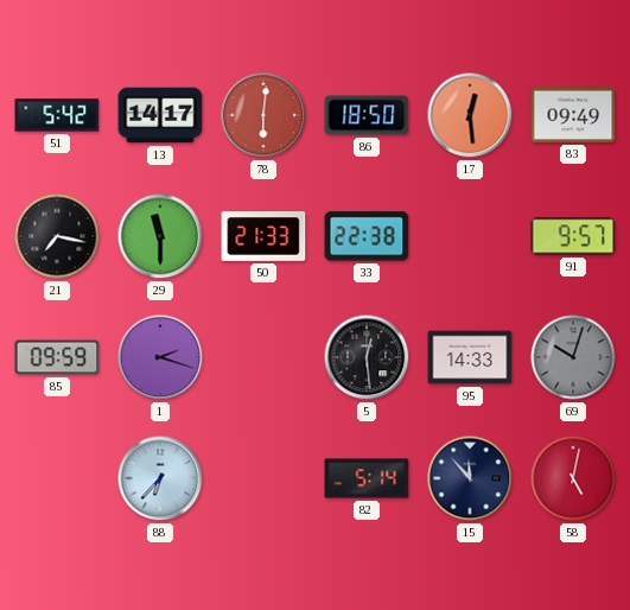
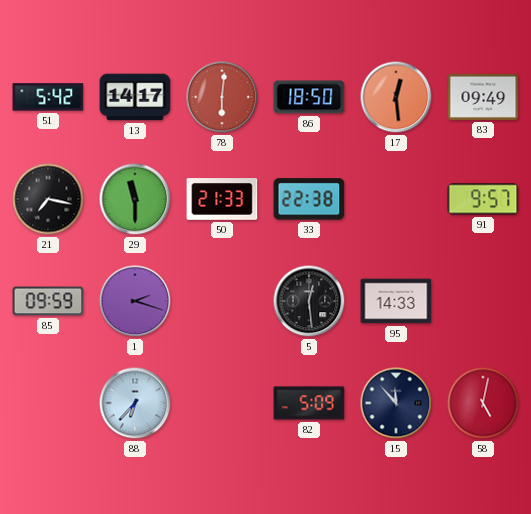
69: 10:03 -> none
82: 5:14 -> 5:09
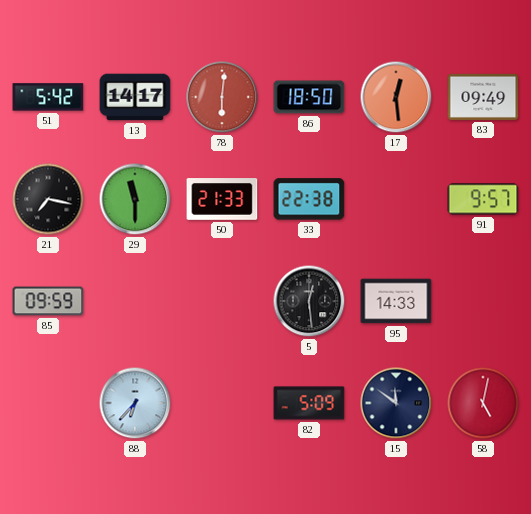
1: 2:18 -> none
15: 11:53 -> 11:51
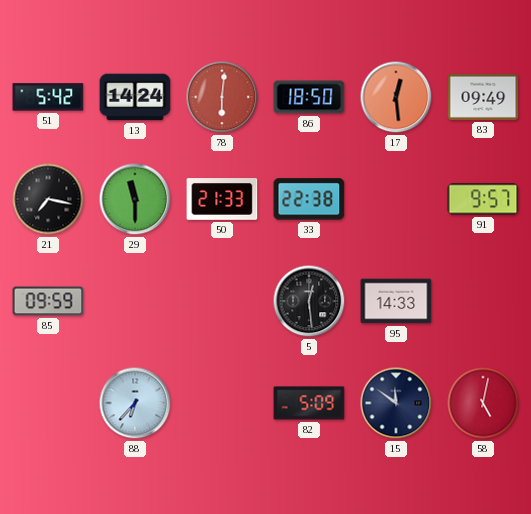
13: 14:17 -> 14:24
